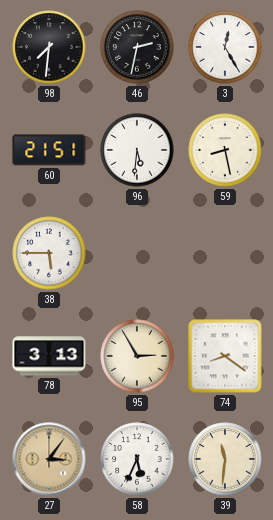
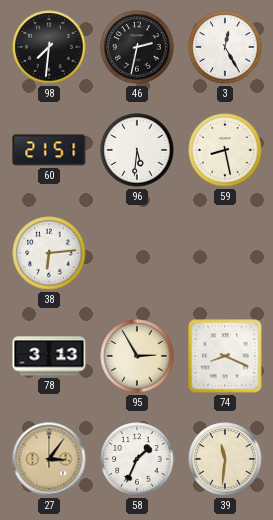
38: 5:45 -> 6:14
74: 8:21 -> 8:19
58: 5:34 -> 1:34
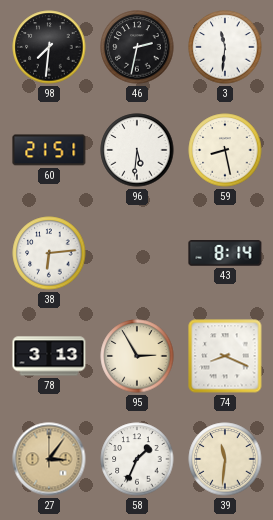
3: 12:25 -> 11:31
43: none -> 8:14
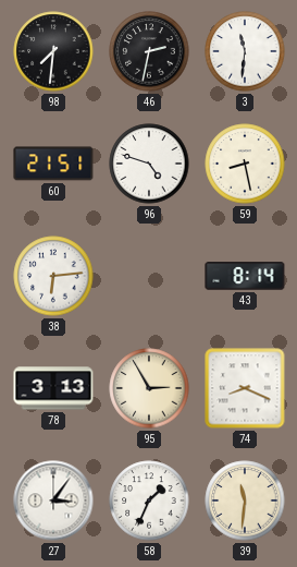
96: 5:31 -> 4:48
27 dial: champagne -> white
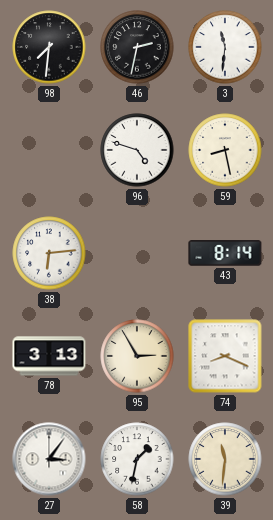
60: 21:51 -> none
58: 1:34 -> 1:32
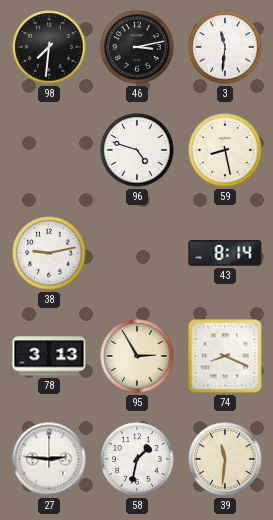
46: 2:32 -> 3:13
38: 6:14 -> 9:13
27: 3:06 -> 2:46
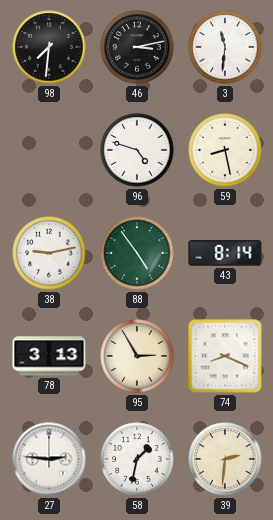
88: none -> 4:54
39: 11:31 -> 2:31
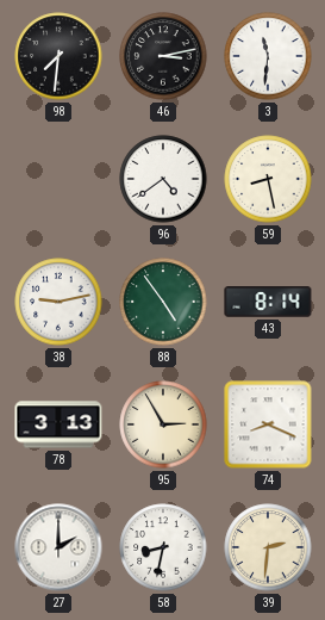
96: 4:48 -> 4:39
27: 2:46 -> 2:00
58: 1:32 -> 8:32
